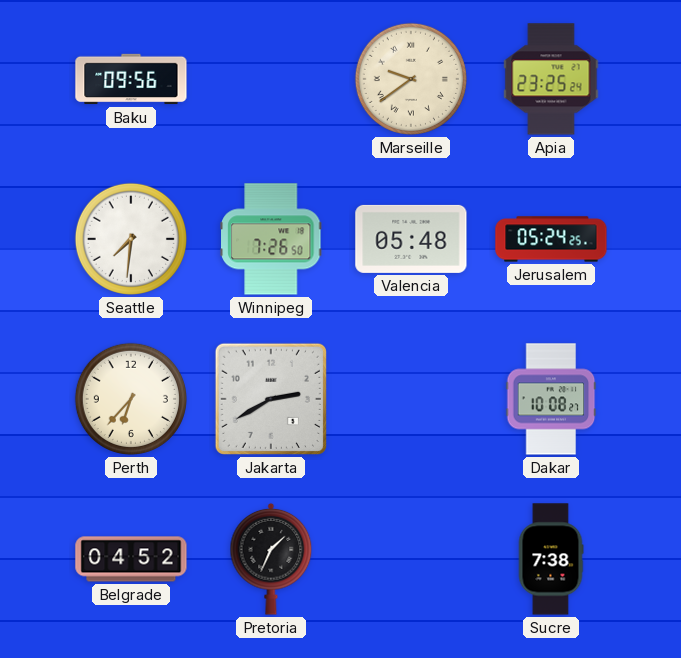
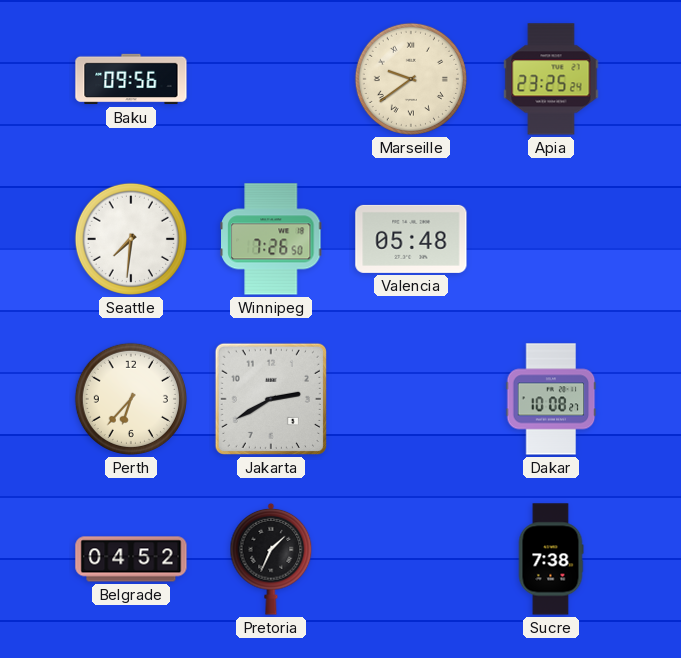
Jerusalem: 05:24 -> none
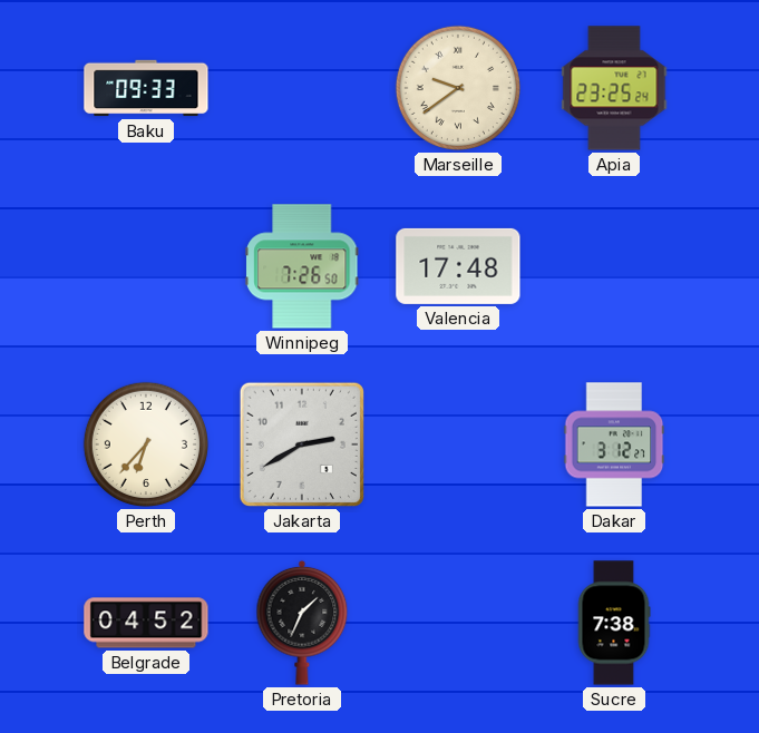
Baku: 09:56 -> 09:33
Seattle: 7:31 -> none
Valencia: 05:48 -> 17:48
Dakar: 10:08 -> 3:12
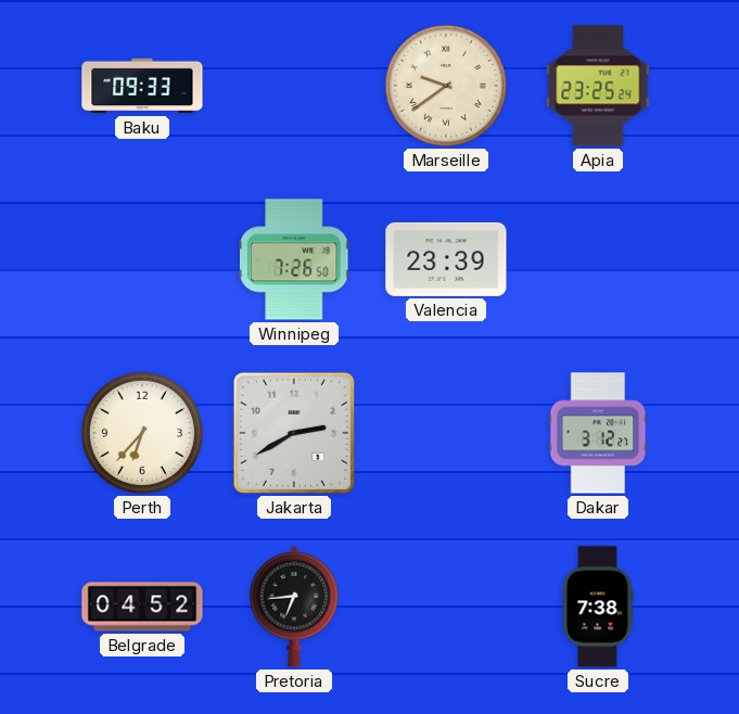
Valencia: 17:48 -> 23:39
Pretoria: 1:34 -> 6:44
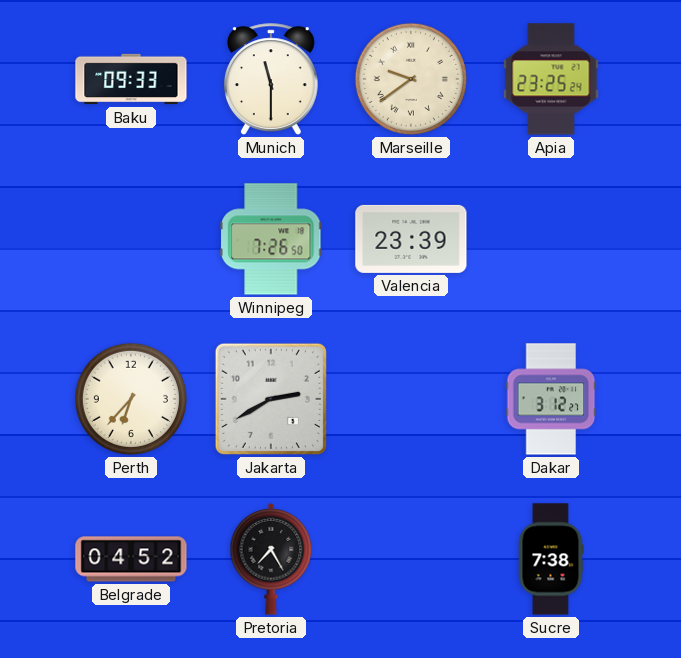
Munich: none -> 11:30
Pretoria: 6:44 -> 7:25
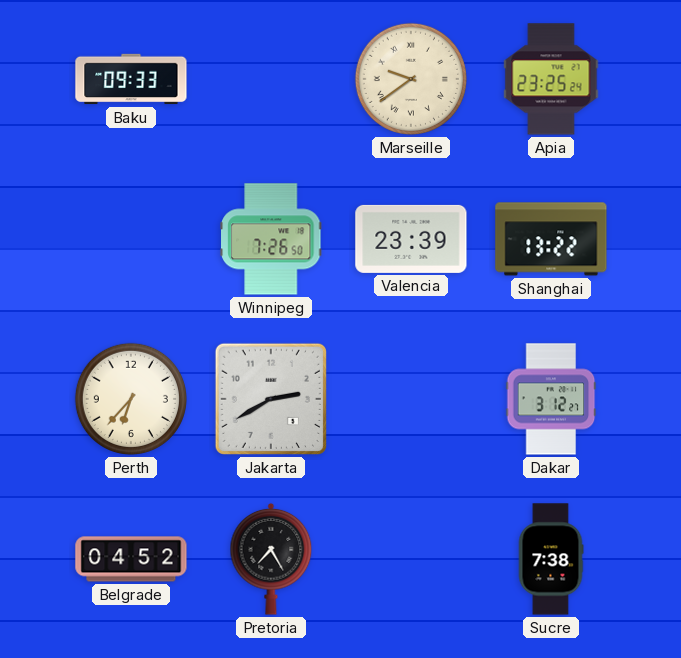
Munich: 11:30 -> none
Shanghai: none -> 13:22
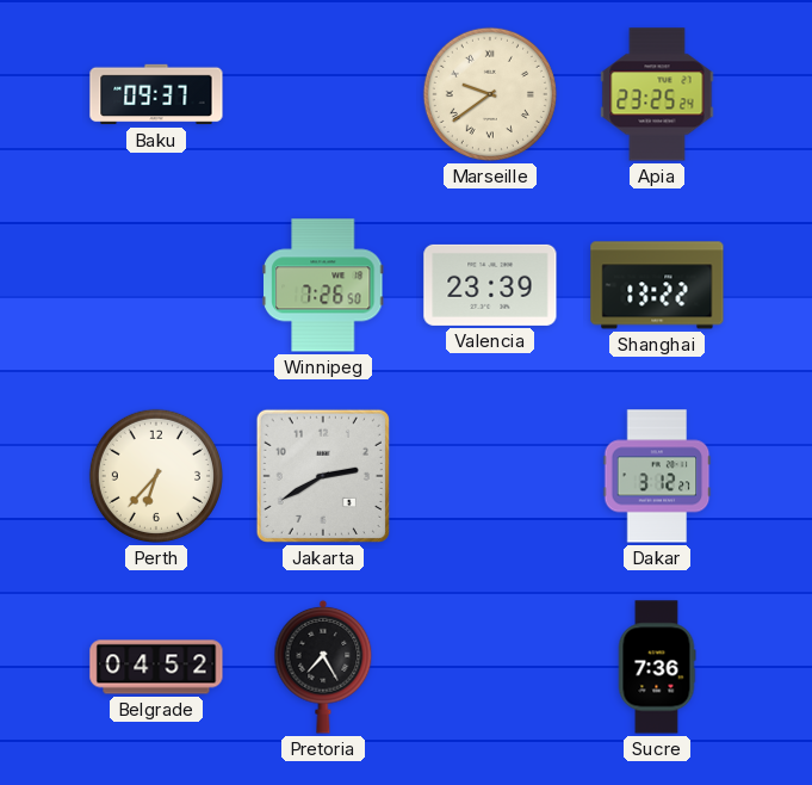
Baku: 09:33 -> 09:37
Sucre: 7:38 -> 7:36
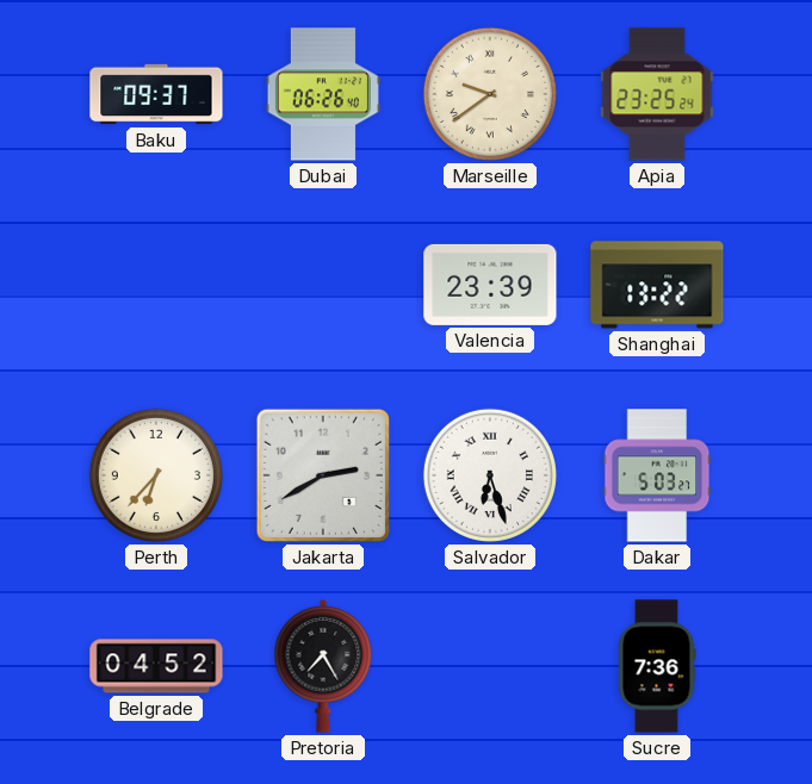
Dubai: none -> 06:26
Winnipeg: 7:26 -> none
Salvador: none -> 6:27
Dakar: 3:12 -> 5:03
